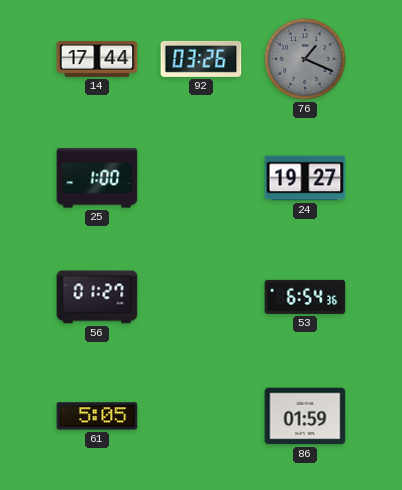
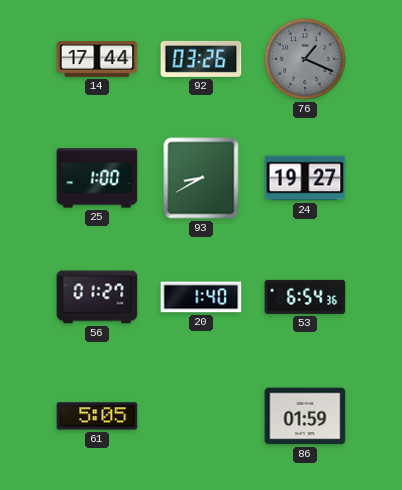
93: none -> 8:40
20: none -> 1:40
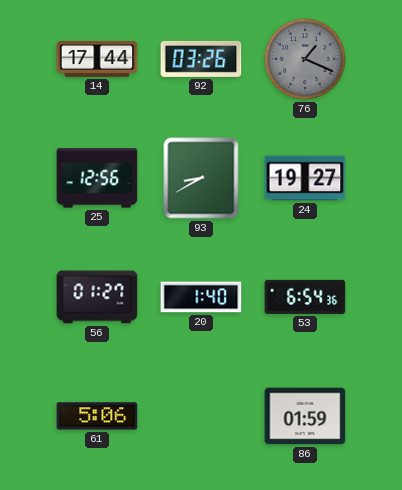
25: 1:00 -> 12:56
61: 5:05 -> 5:06
